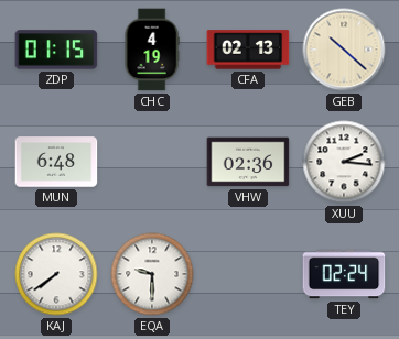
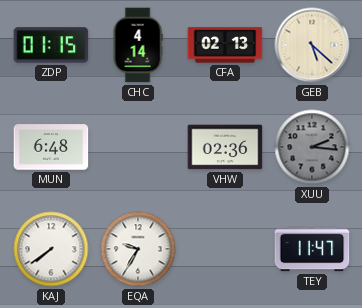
CHC: 4:19 -> 4:14
GEB: 10:22 -> 5:22
XUU dial: white -> grey
EQA: 9:30 -> 9:35
TEY: 02:24 -> 11:47
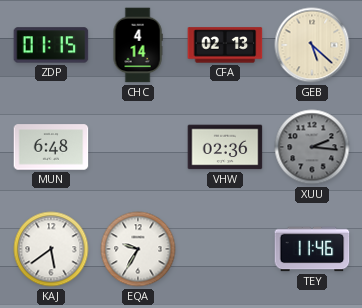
KAJ: 7:39 -> 5:39
TEY: 11:47 -> 11:46
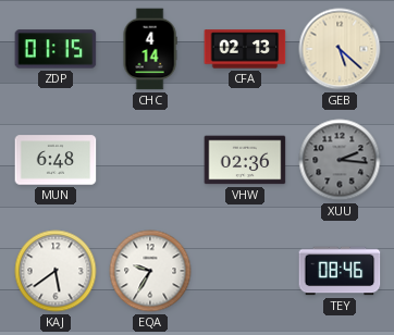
TEY: 11:46 -> 08:46
